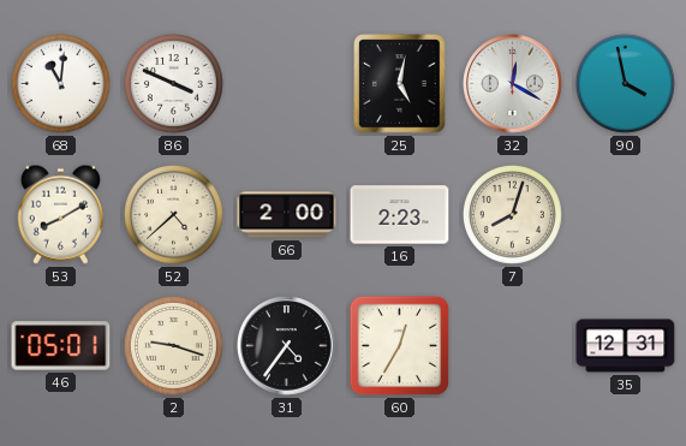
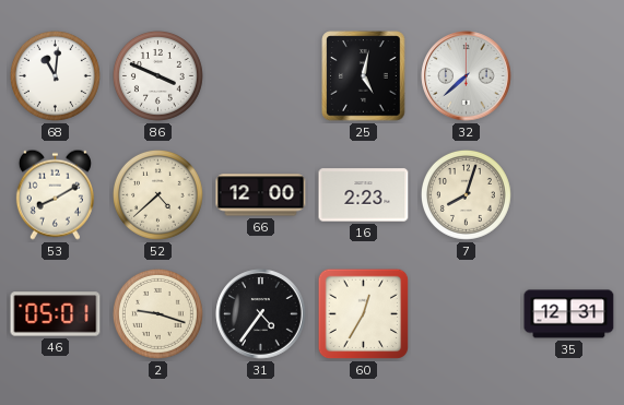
32: 12:20 -> 7:38
90: 3:58 -> none
66: 2:00 -> 12:00
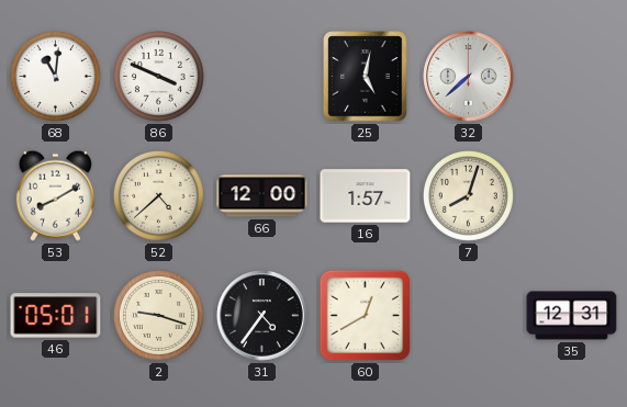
16: 2:23 -> 1:57
60: 12:35 -> 12:40
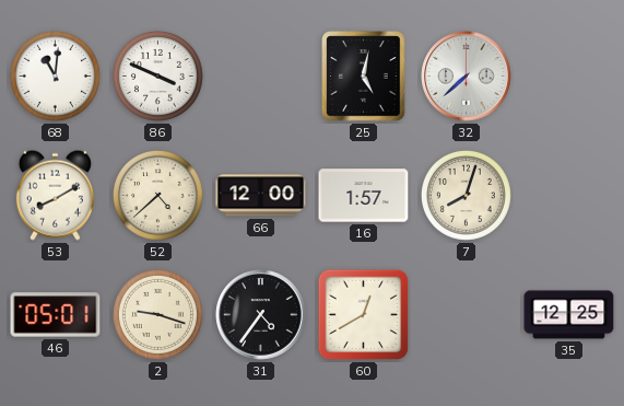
35: 12:31 -> 12:25
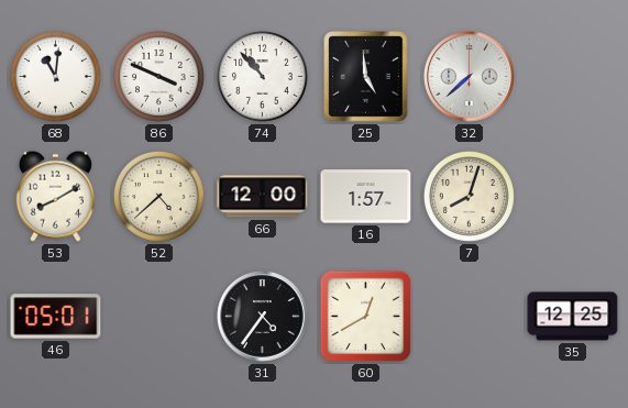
74: none -> 10:53
25: 5:02 -> 4:59
2: 9:18 -> none
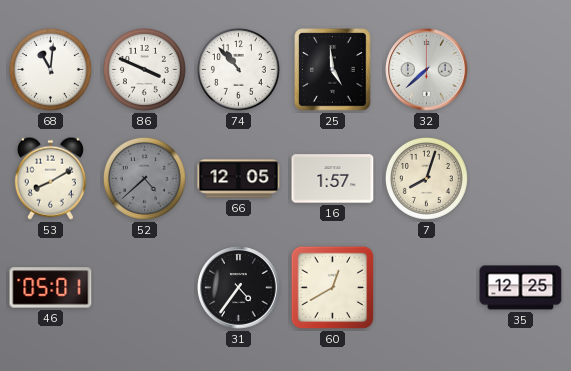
52 dial: cream -> grey
66: 12:00 -> 12:05
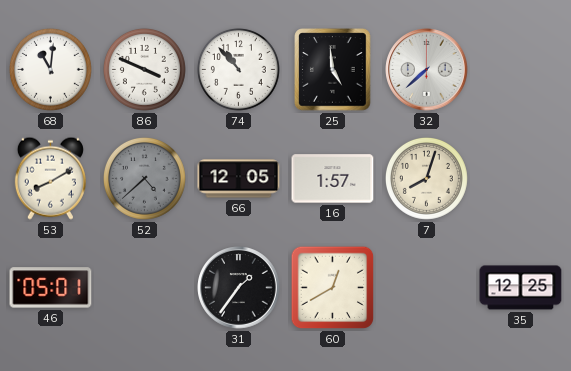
31: 4:36 -> 1:36
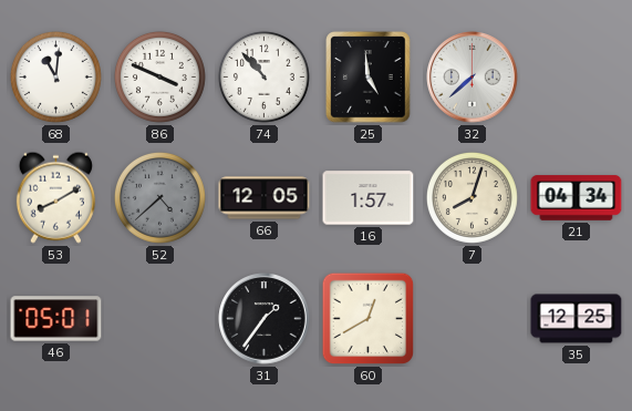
21: none -> 04:34
